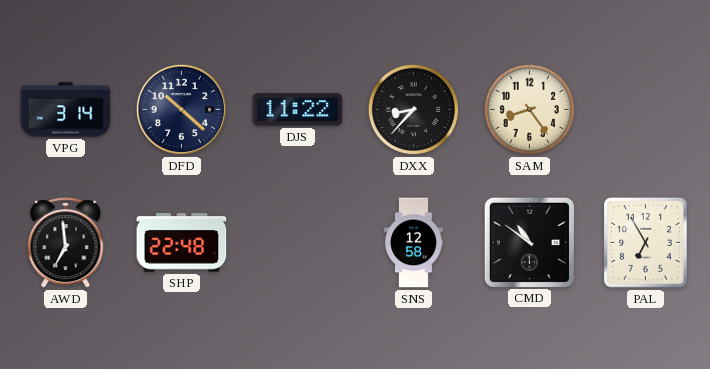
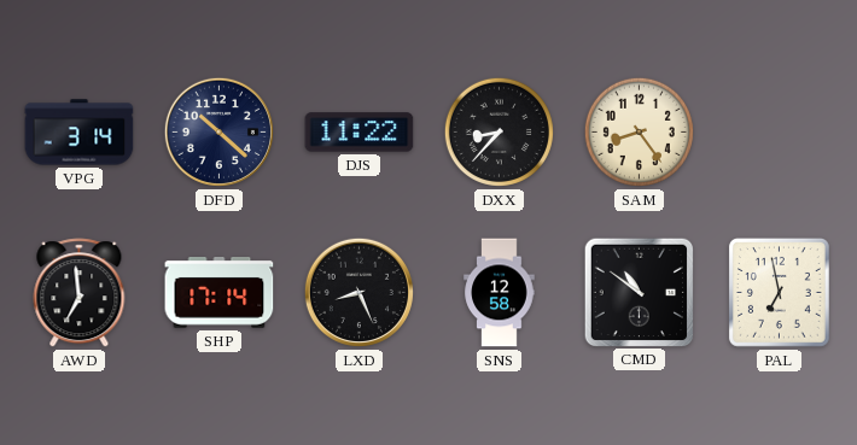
SHP: 22:48 -> 17:14
LXD: none -> 8:26
PAL: 6:55 -> 6:58
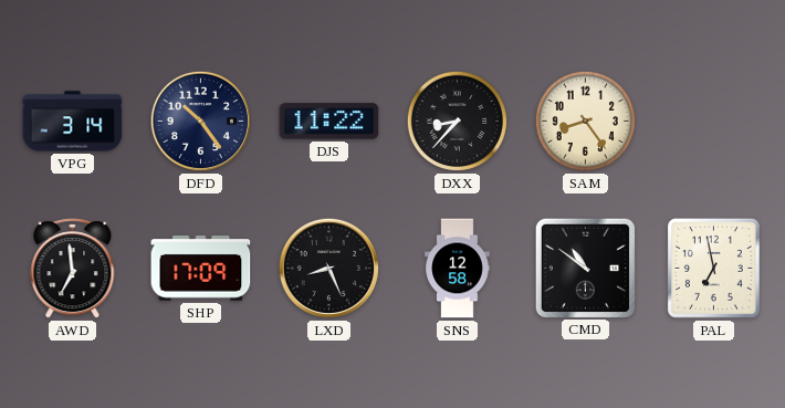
DFD: 10:22 -> 10:24
SHP: 17:14 -> 17:09
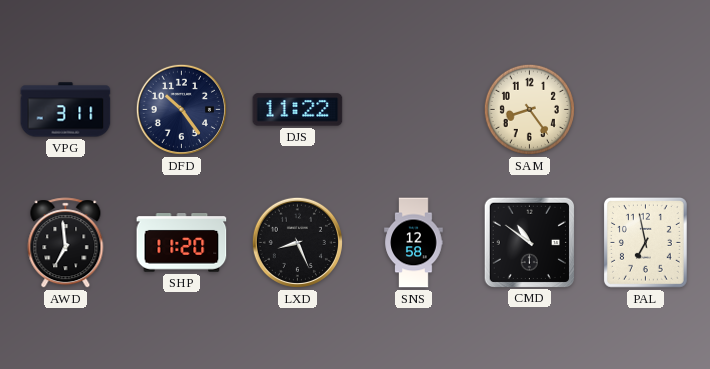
VPG: 3:14 -> 3:11
DXX: 8:37 -> none
SHP: 17:09 -> 11:20
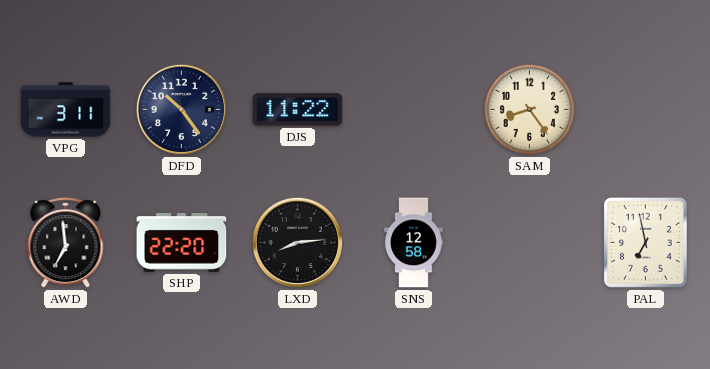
SHP: 11:20 -> 22:20
LXD: 8:26 -> 8:14
CMD: 10:51 -> none
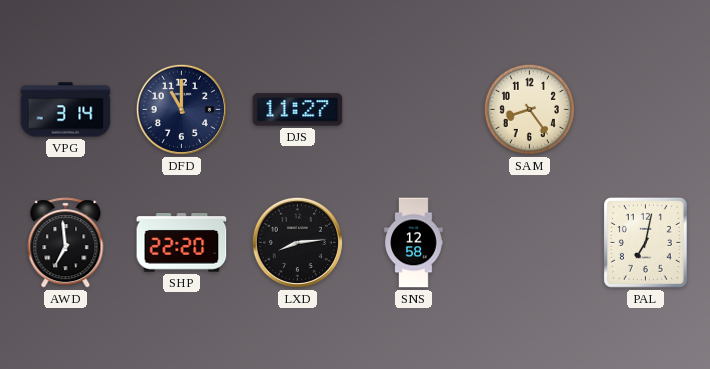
VPG: 3:11 -> 3:14
DFD: 10:24 -> 11:00
DJS: 11:22 -> 11:27
PAL: 6:58 -> 7:02
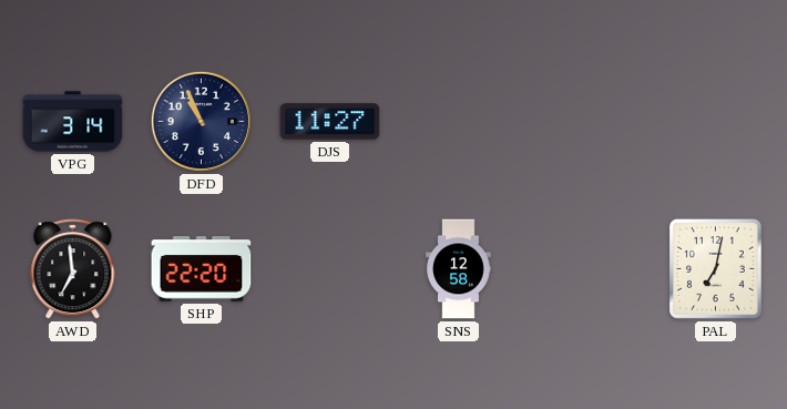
DFD: 11:00 -> 10:56
SAM: 8:24 -> none
LXD: 8:14 -> none
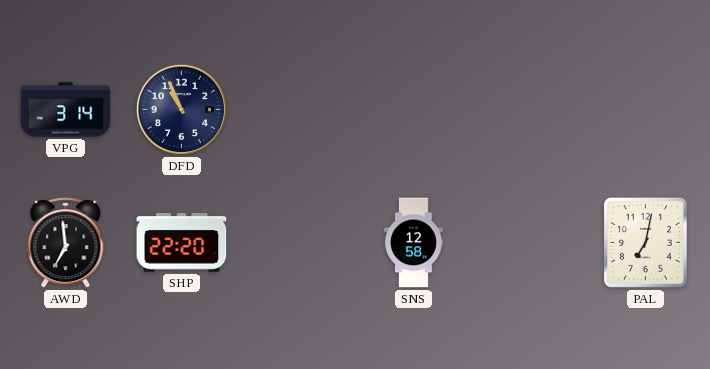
DJS: 11:27 -> none
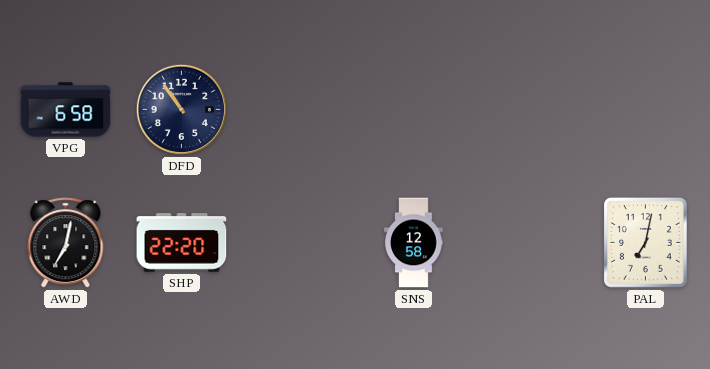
VPG: 3:14 -> 6:58
DFD: 10:56 -> 10:54
AWD: 6:59 -> 7:02
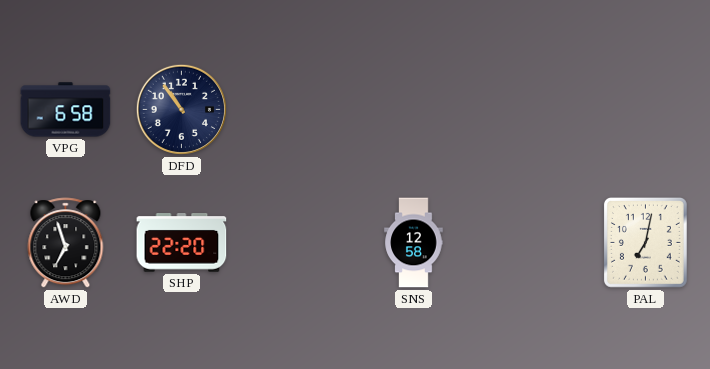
AWD: 7:02 -> 6:57
